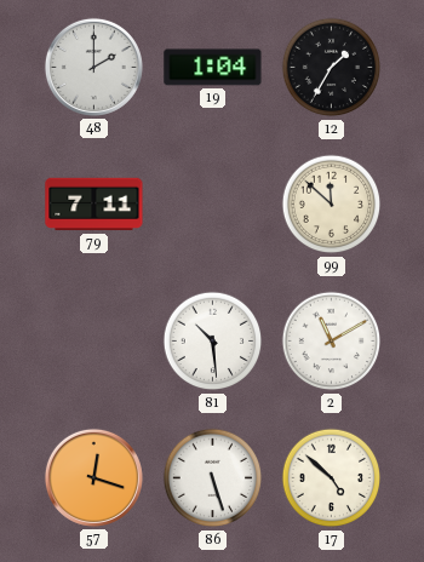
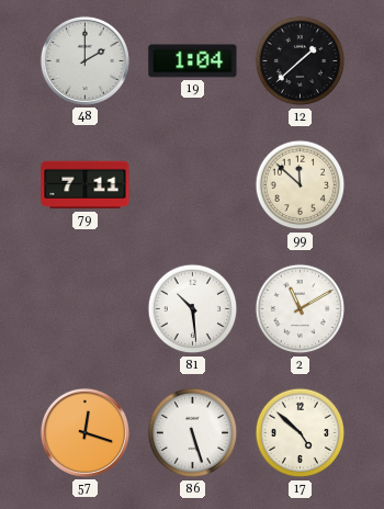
12: 1:35 -> 1:38
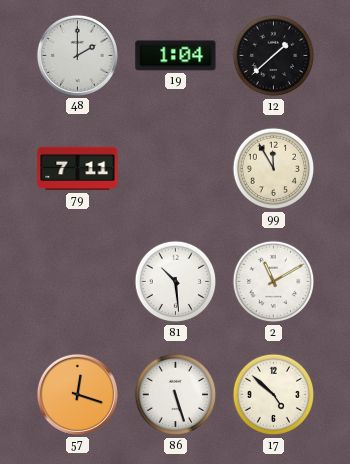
99: 11:52 -> 11:55
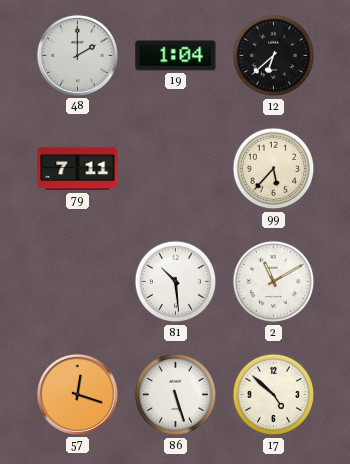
12: 1:38 -> 6:38
99: 11:55 -> 5:37
